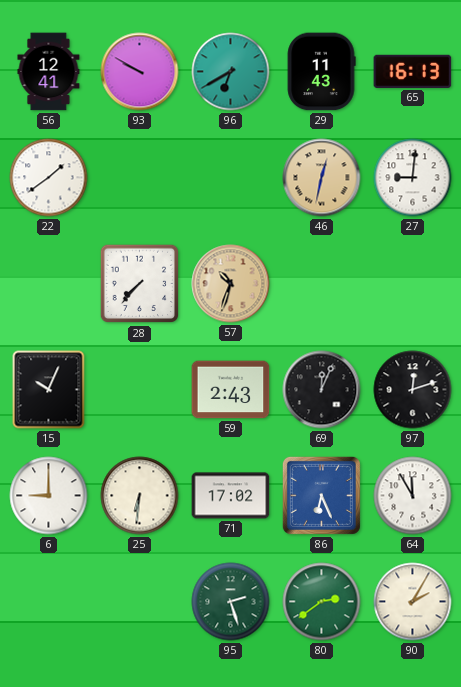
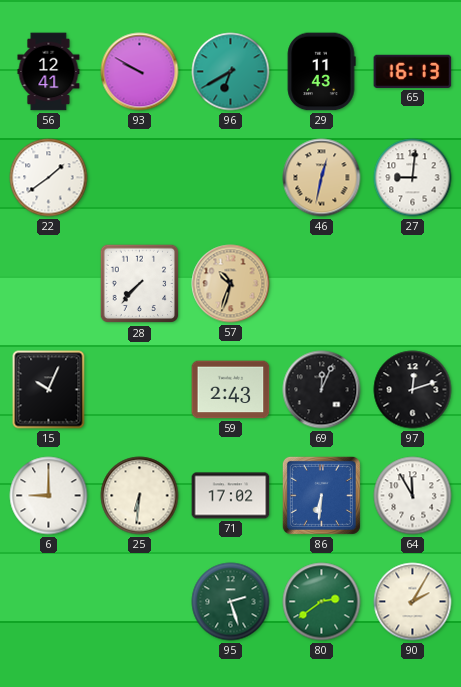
86: 6:26 -> 6:31
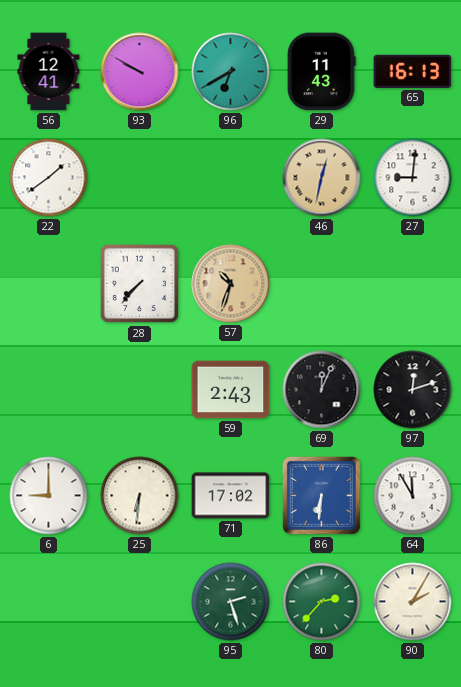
15: 10:04 -> none
80: 2:39 -> 2:37
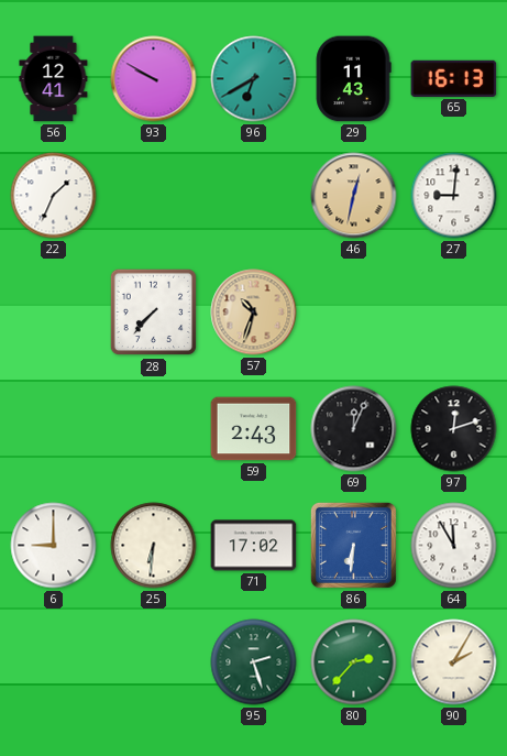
22: 1:39 -> 1:34
